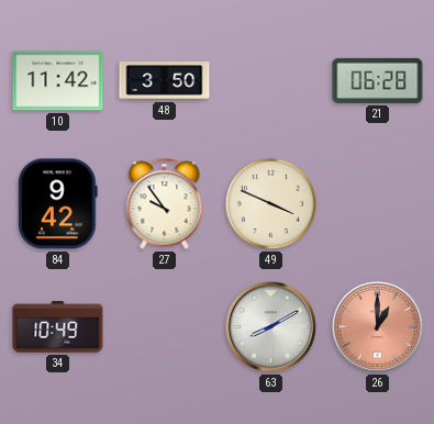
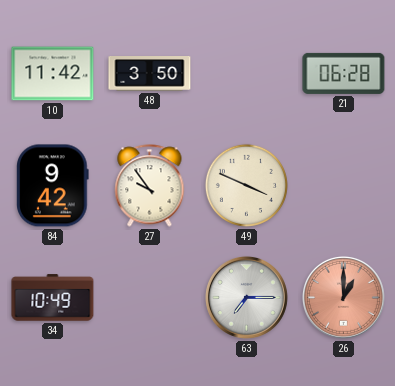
63: 8:10 -> 7:15
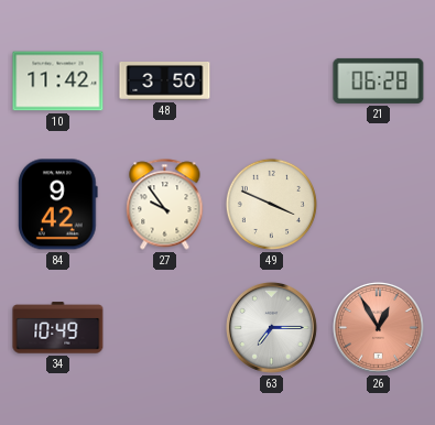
26: 1:00 -> 12:55
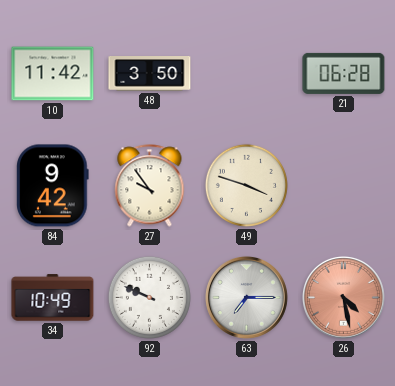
49: 3:49 -> 3:48
92: none -> 9:49
26: 12:55 -> 4:28
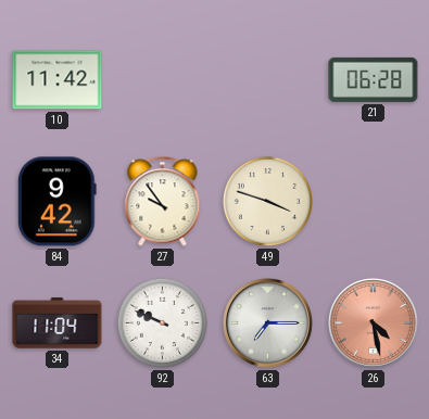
48: 3:50 -> none
34: 10:49 -> 11:04
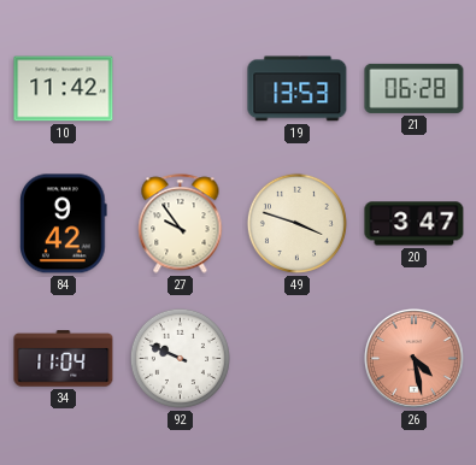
19: none -> 13:53
20: none -> 3:47
63: 7:15 -> none
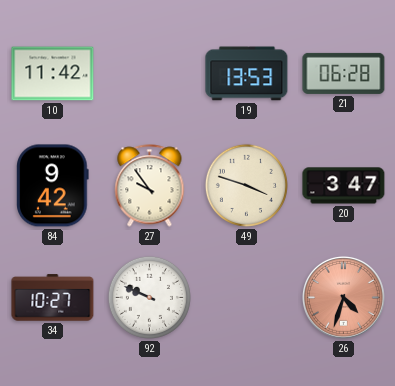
34: 11:04 -> 10:27
26: 4:28 -> 4:33
